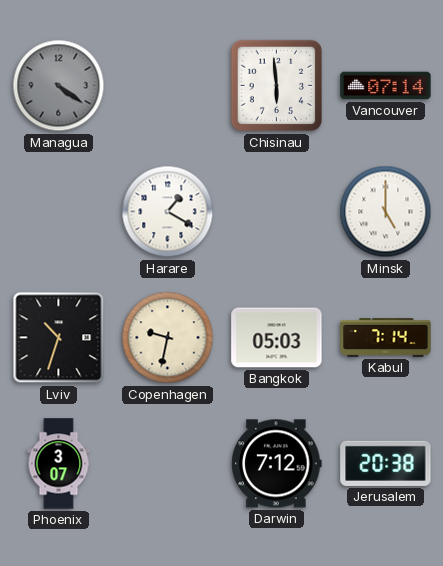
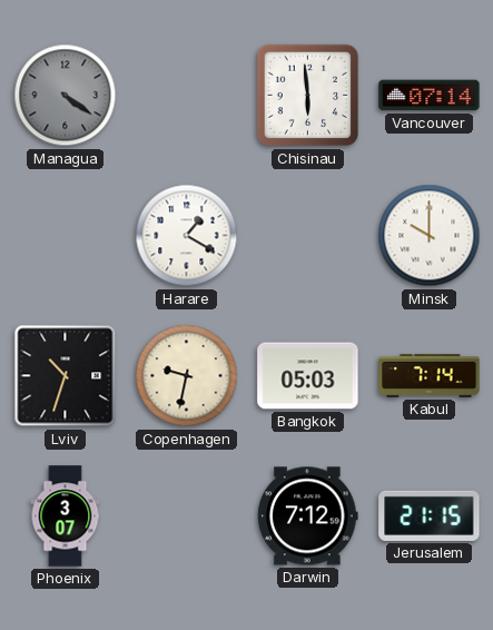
Minsk: 5:00 -> 10:00
Jerusalem: 20:38 -> 21:15
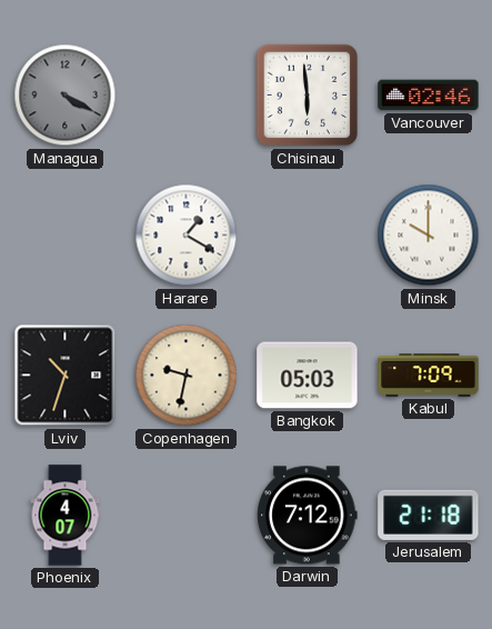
Managua: 4:21 -> 4:20
Vancouver: 07:14 -> 02:46
Kabul: 7:14 -> 7:09
Phoenix: 3:07 -> 4:07
Jerusalem: 21:15 -> 21:18
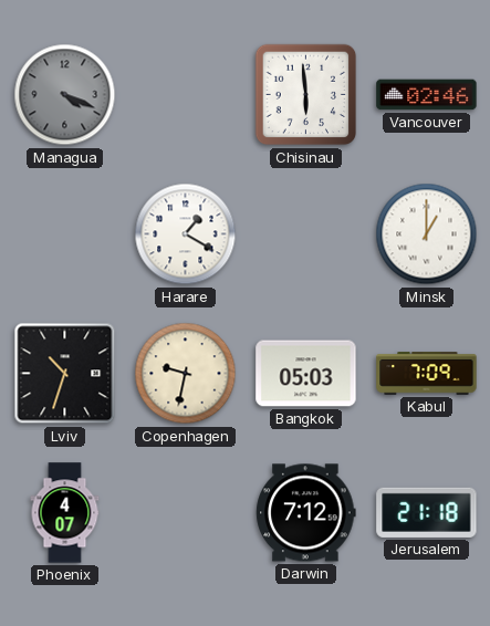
Managua: 4:20 -> 4:19
Minsk: 10:00 -> 1:00
